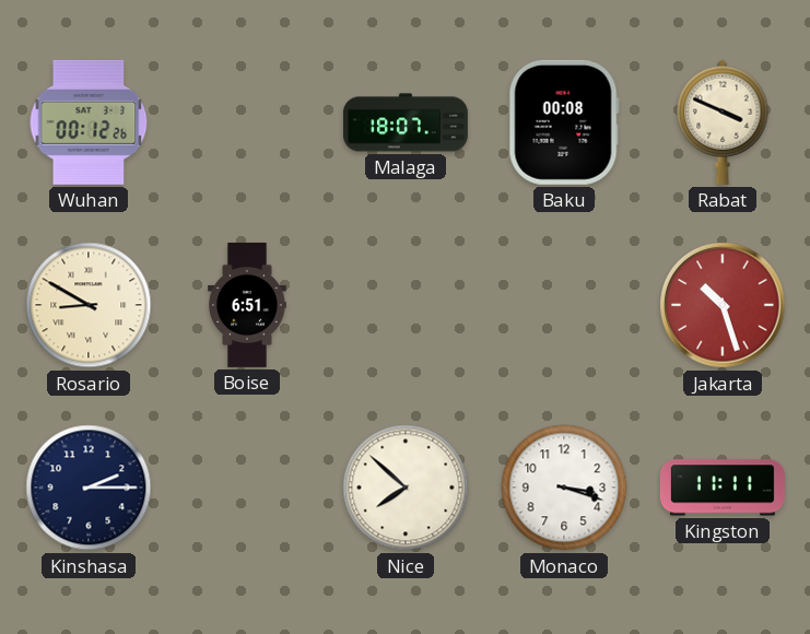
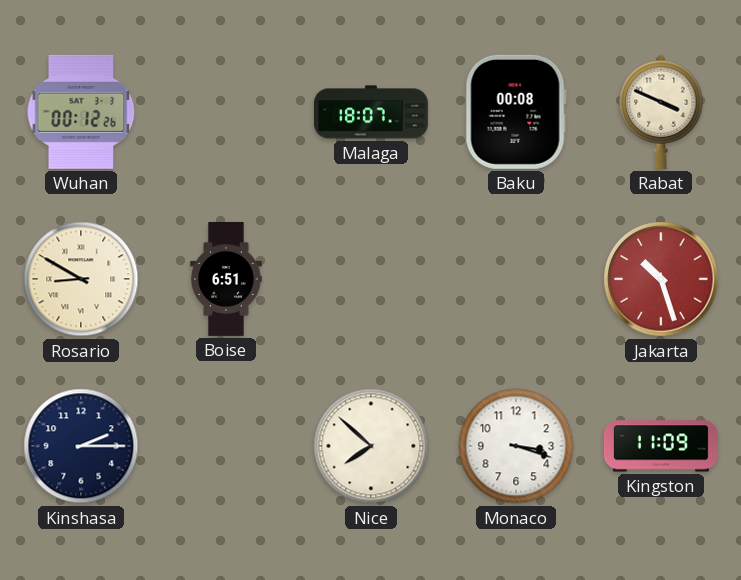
Kingston: 11:11 -> 11:09
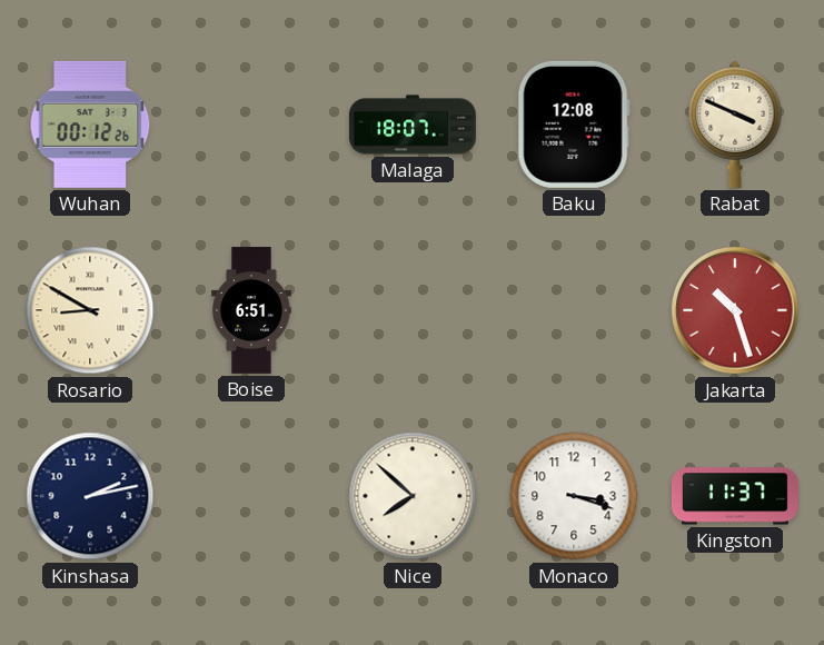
Baku: 00:08 -> 12:08
Kinshasa: 2:15 -> 2:13
Kingston: 11:09 -> 11:37
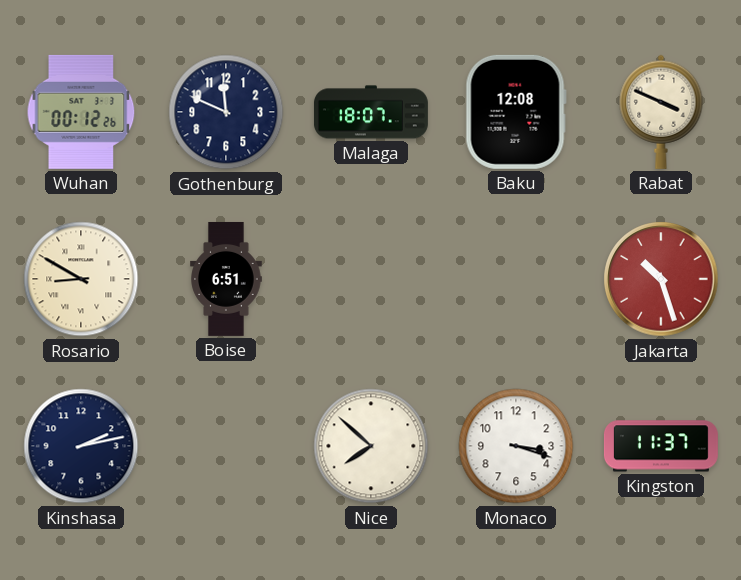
Gothenburg: none -> 11:49
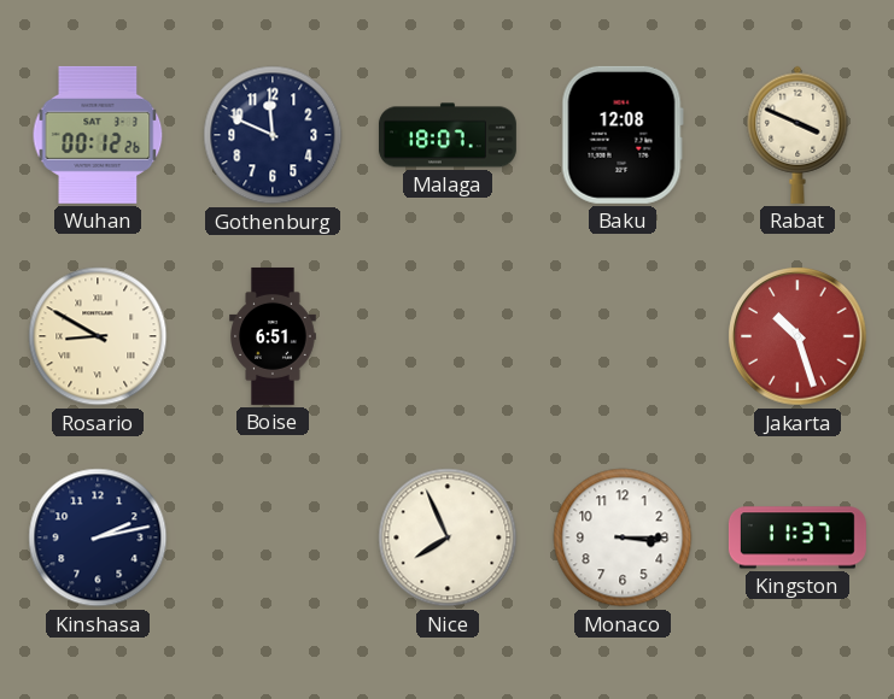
Nice: 7:52 -> 7:56
Monaco: 3:18 -> 3:15
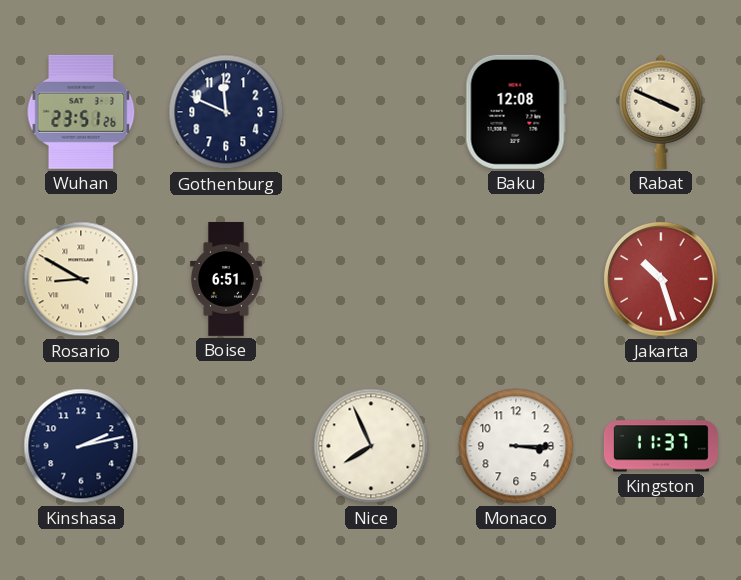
Wuhan: 00:12 -> 23:51
Malaga: 18:07 -> none
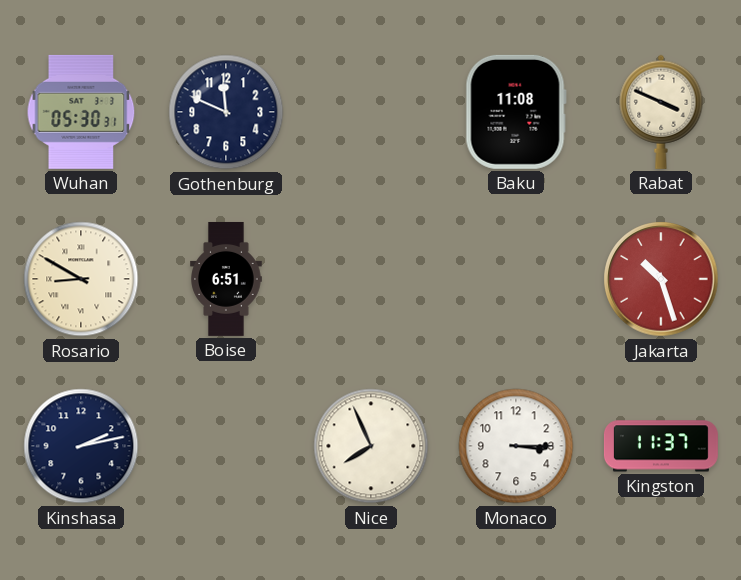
Wuhan: 23:51 -> 05:30
Baku: 12:08 -> 11:08
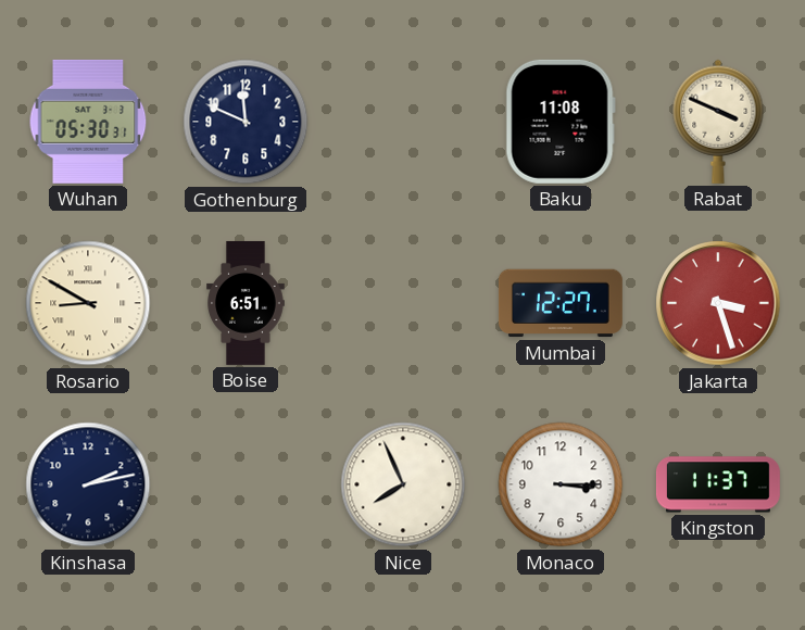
Mumbai: none -> 12:27
Jakarta: 10:27 -> 3:27
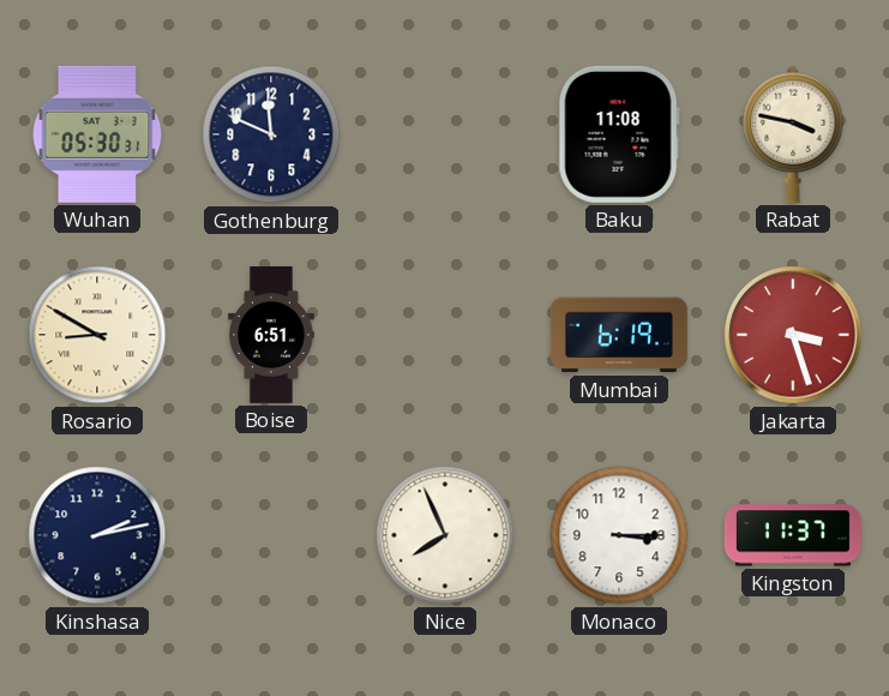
Rabat: 3:49 -> 3:47
Mumbai: 12:27 -> 6:19
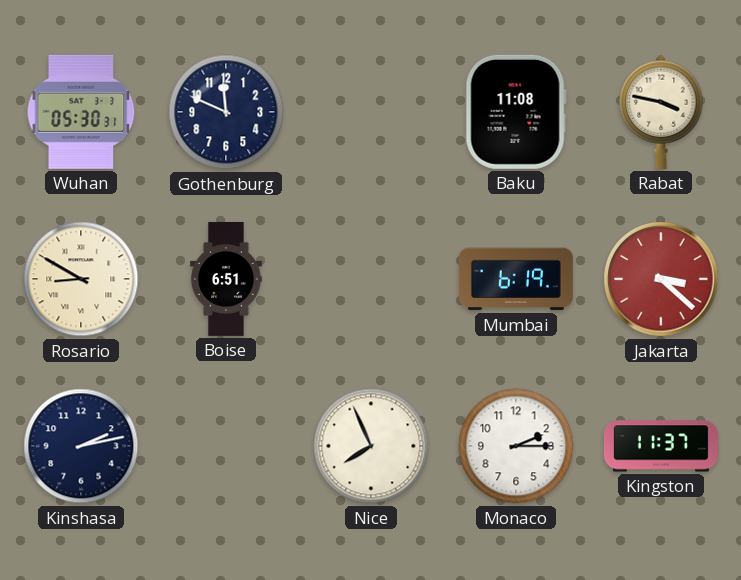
Jakarta: 3:27 -> 3:22
Monaco: 3:15 -> 2:15
